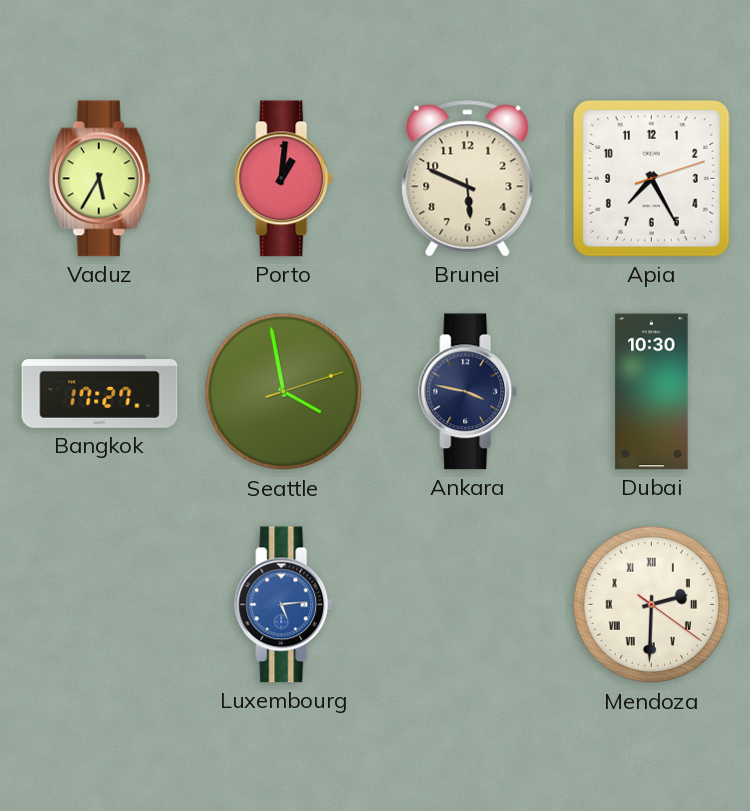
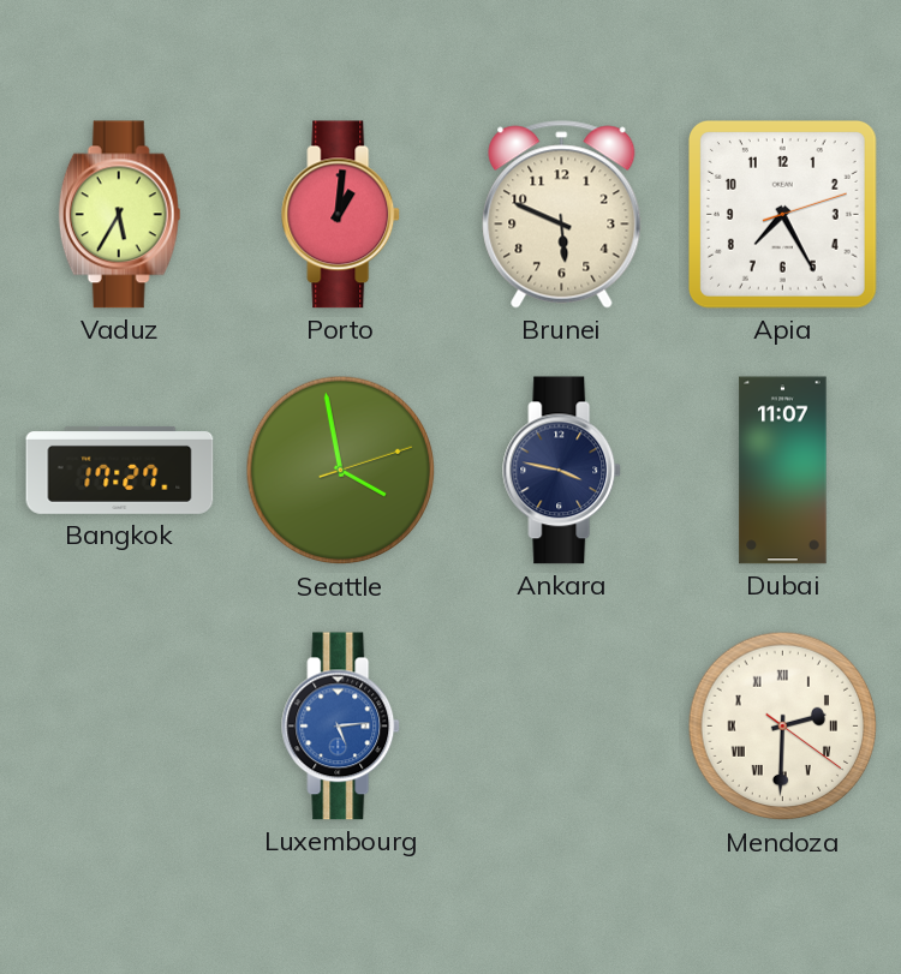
Dubai: 10:30 -> 11:07
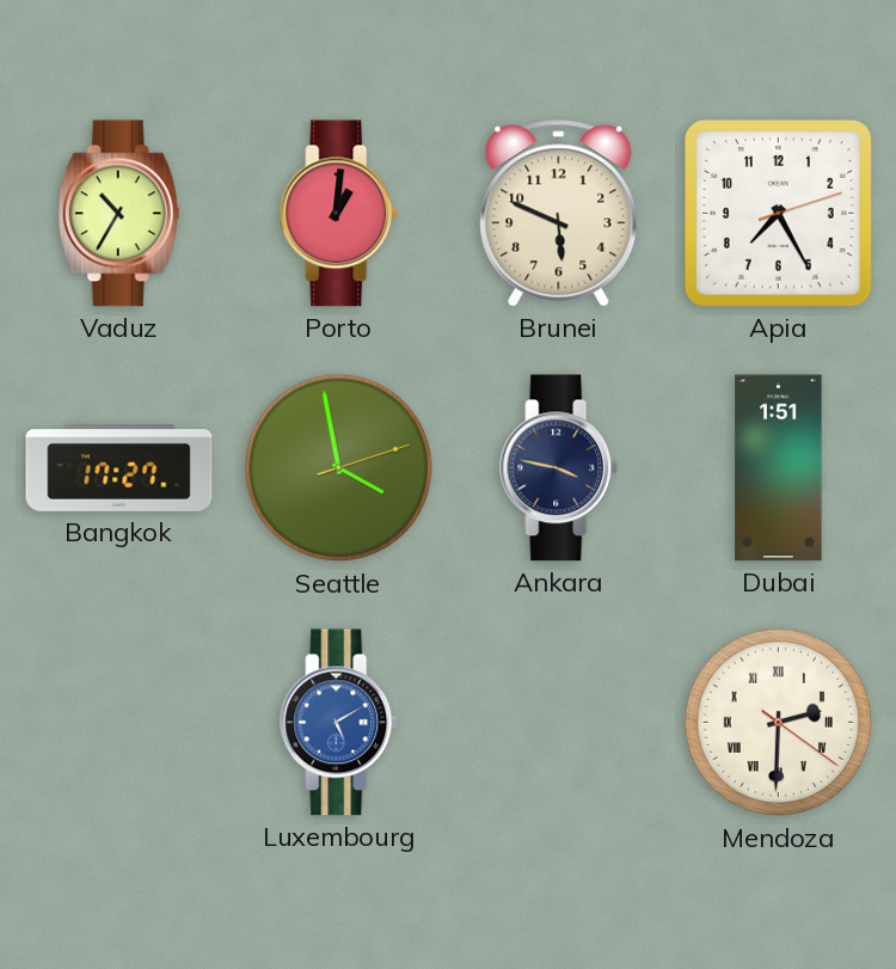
Vaduz: 5:35 -> 10:35
Dubai: 11:07 -> 1:51
Luxembourg: 5:14 -> 5:10
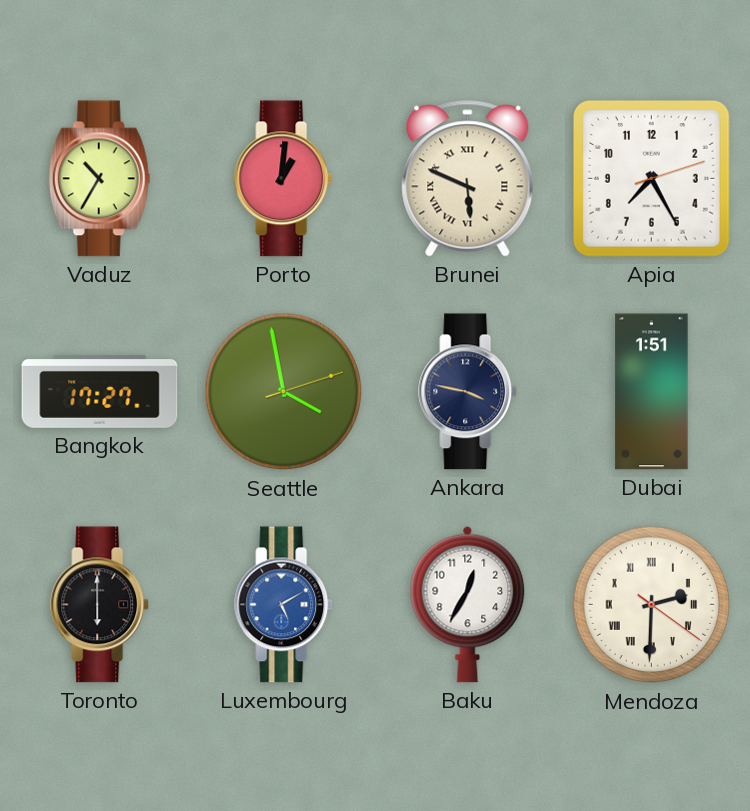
Brunei numerals: Arabic -> Roman
Toronto: none -> 6:00
Baku: none -> 12:35
